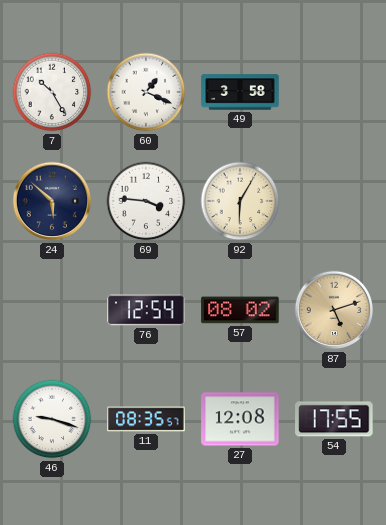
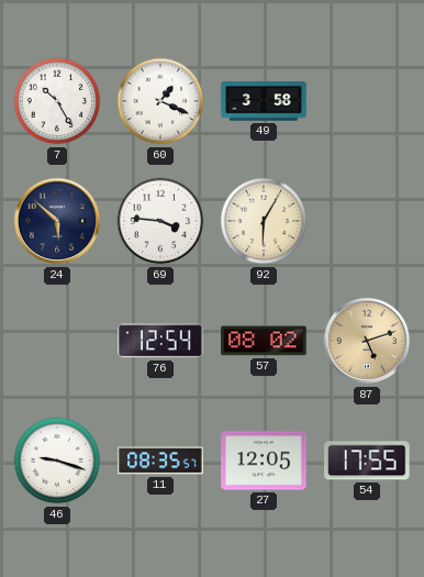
27: 12:08 -> 12:05
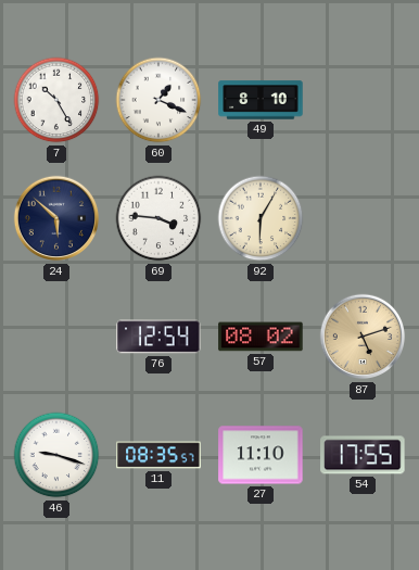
49: 3:58 -> 8:10
27: 12:05 -> 11:10
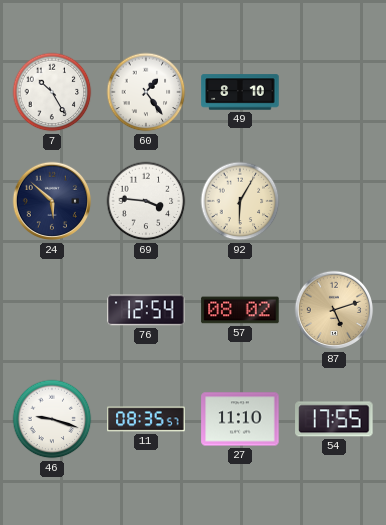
60: 1:19 -> 1:24
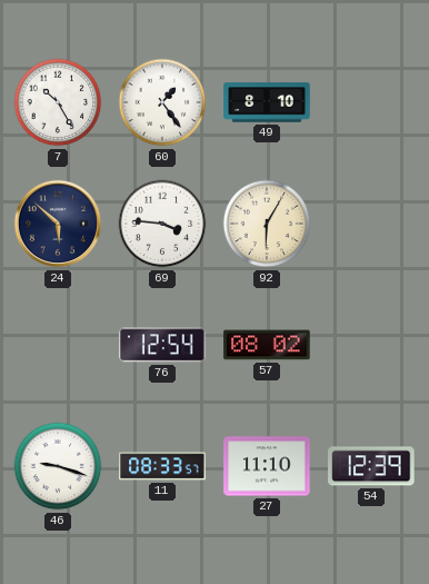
87: 5:12 -> none
11: 08:35 -> 08:33
54: 17:55 -> 12:39
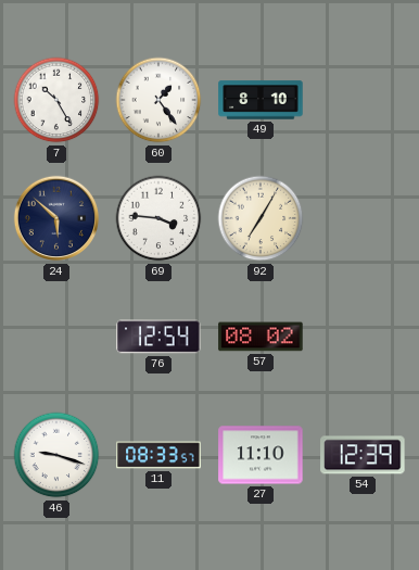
92: 6:05 -> 7:05
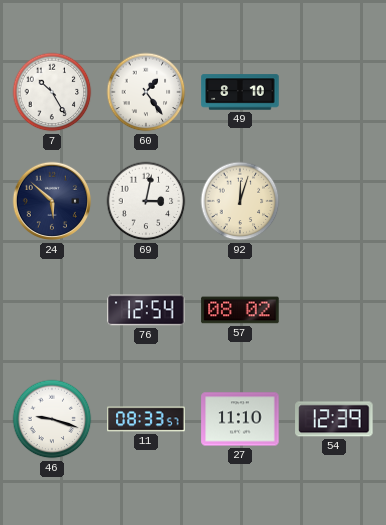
69: 3:46 -> 3:02
92: 7:05 -> 12:03
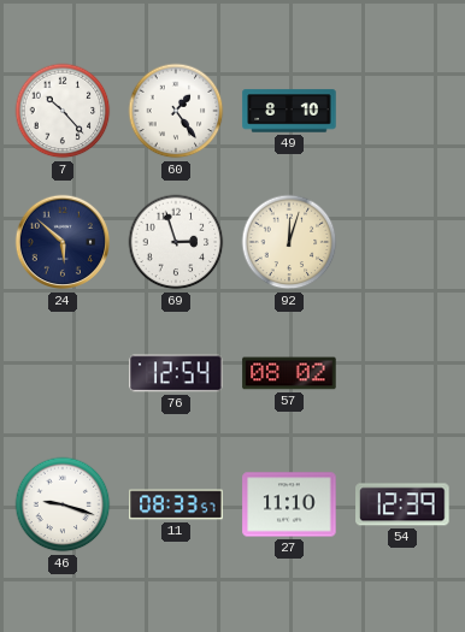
7: 10:25 -> 10:23
69: 3:02 -> 2:57
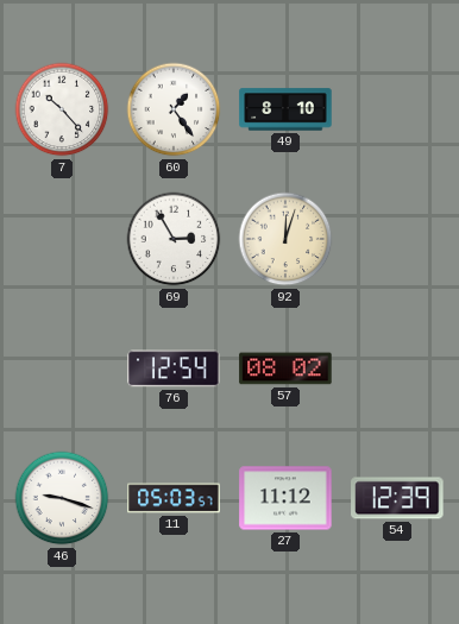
24: 5:52 -> none
69: 2:57 -> 2:55
11: 08:33 -> 05:03
27: 11:10 -> 11:12
